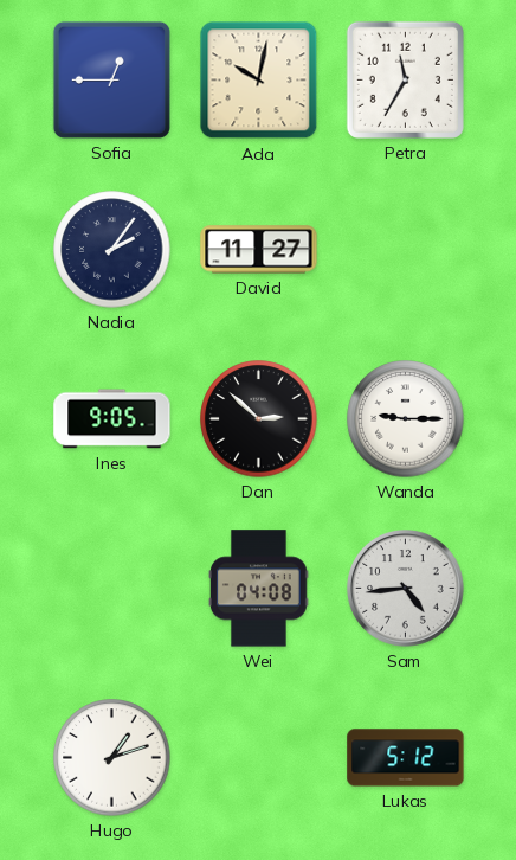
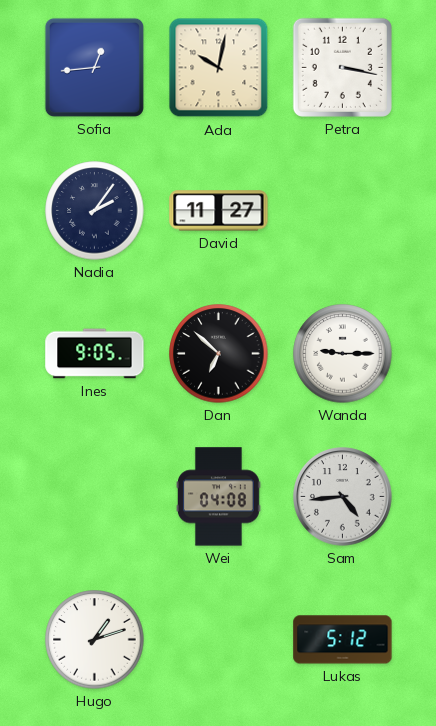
Sofia: 12:45 -> 12:44
Petra: 11:35 -> 3:17
Dan: 2:52 -> 6:52
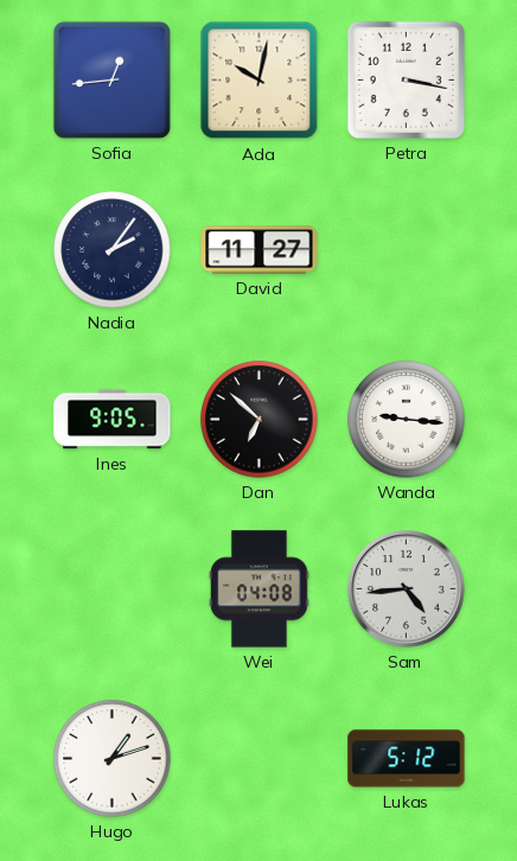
Wanda: 9:15 -> 9:16
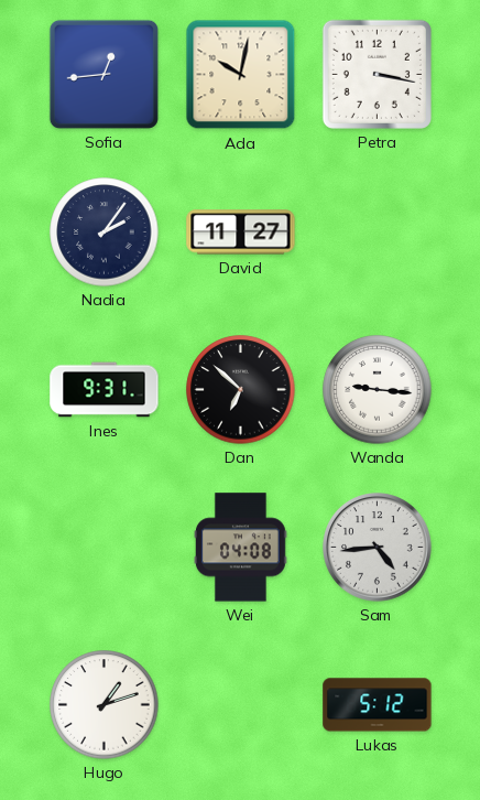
Ines: 9:05 -> 9:31
